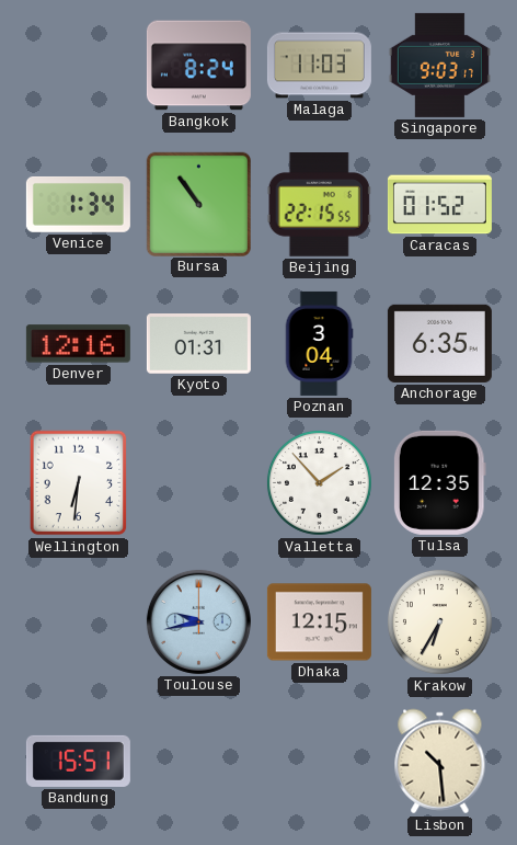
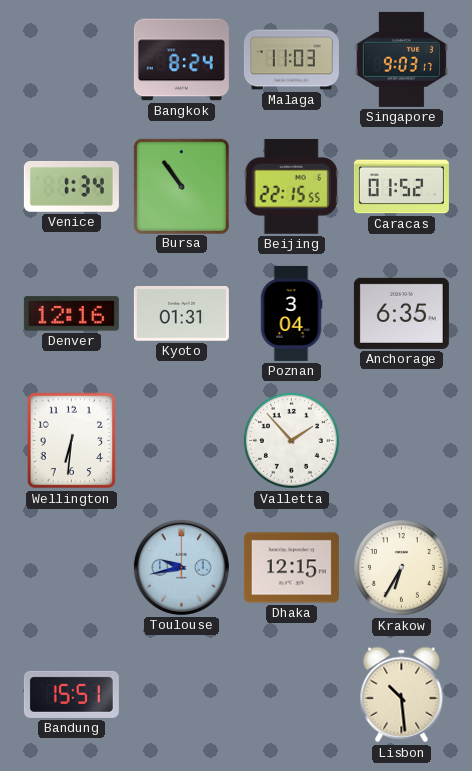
Tulsa: 12:35 -> none
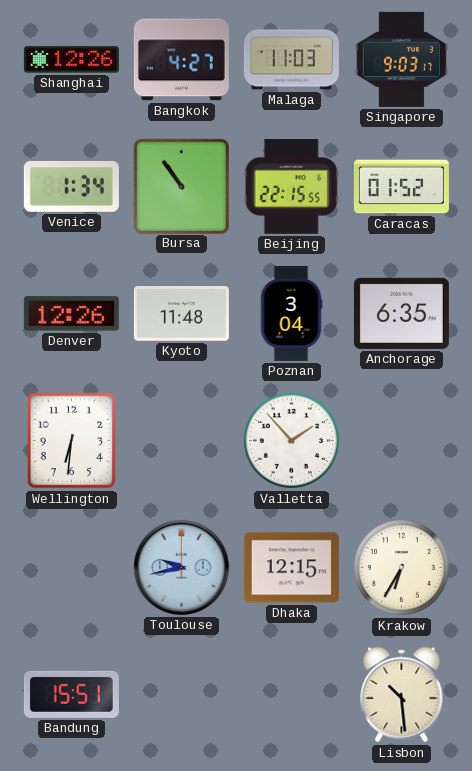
Shanghai: none -> 12:26
Bangkok: 8:24 -> 4:27
Denver: 12:16 -> 12:26
Kyoto: 01:31 -> 11:48
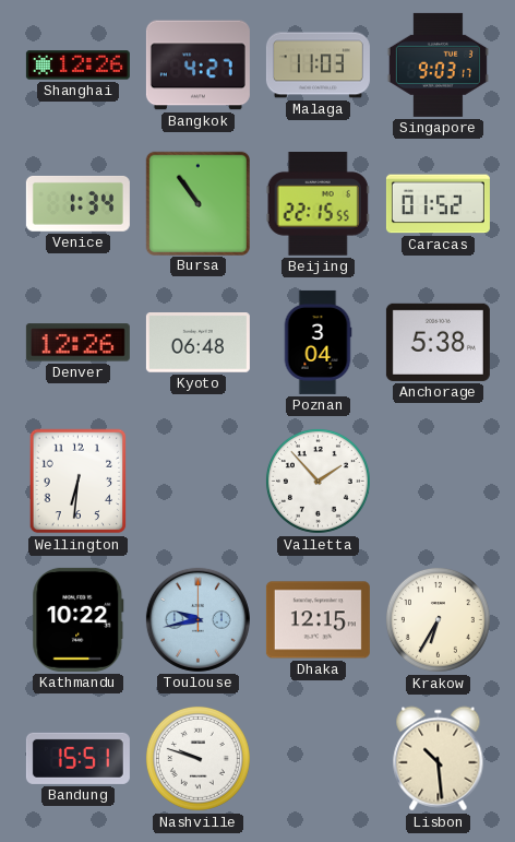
Kyoto: 11:48 -> 06:48
Anchorage: 6:35 -> 5:38
Kathmandu: none -> 10:22
Nashville: none -> 9:48
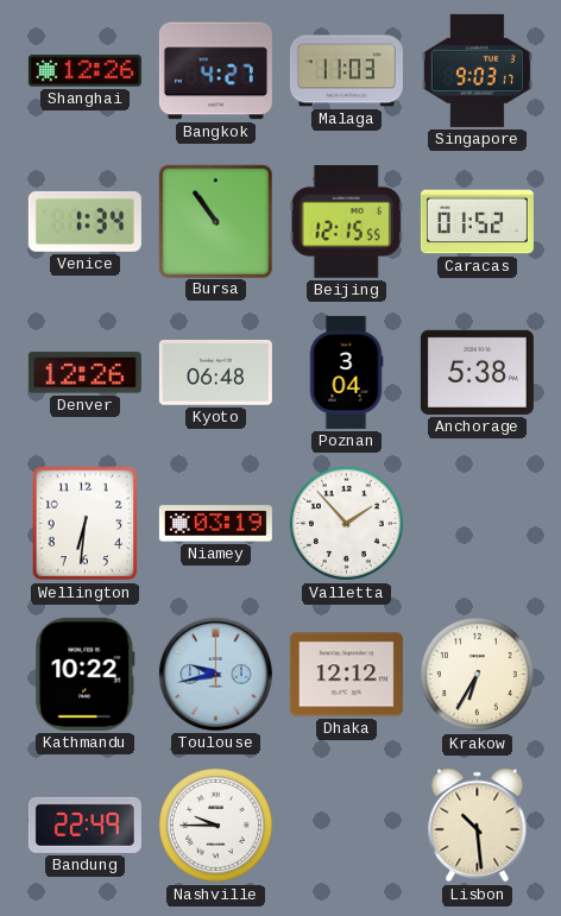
Beijing: 22:15 -> 12:15
Niamey: none -> 03:19
Dhaka: 12:15 -> 12:12
Bandung: 15:51 -> 22:49
Nashville: 9:48 -> 9:45
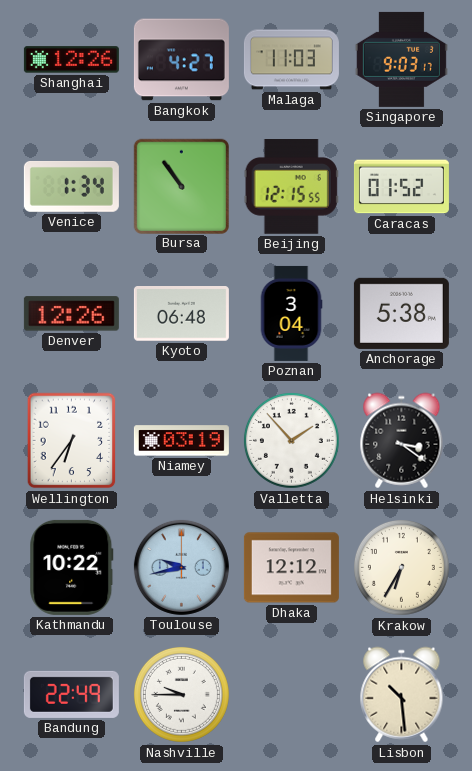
Wellington: 6:31 -> 6:36
Helsinki: none -> 3:21
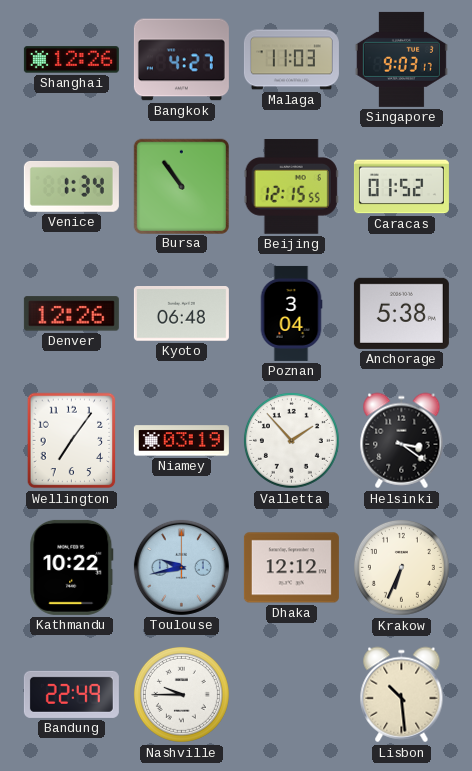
Wellington: 6:36 -> 7:06
Krakow: 6:35 -> 6:34
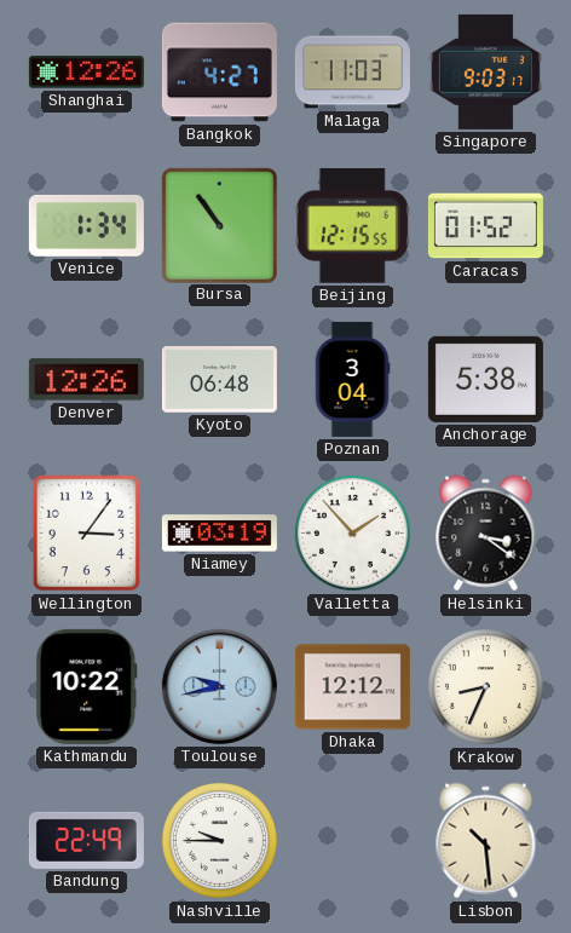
Wellington: 7:06 -> 3:06
Krakow: 6:34 -> 8:34
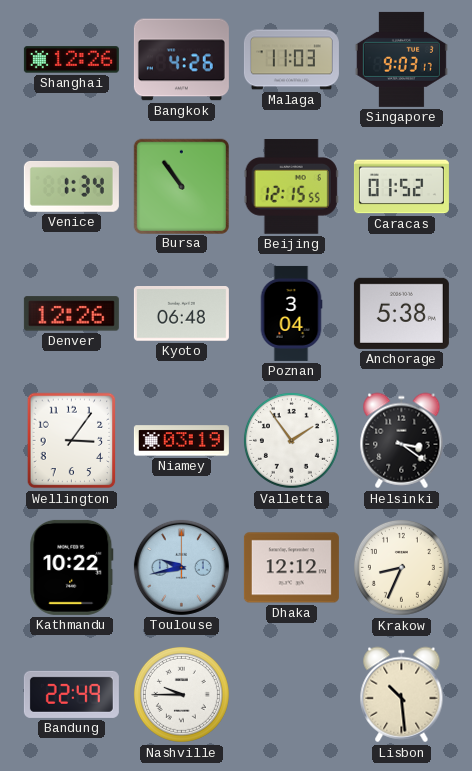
Bangkok: 4:27 -> 4:26
Valletta: 1:53 -> 1:54
